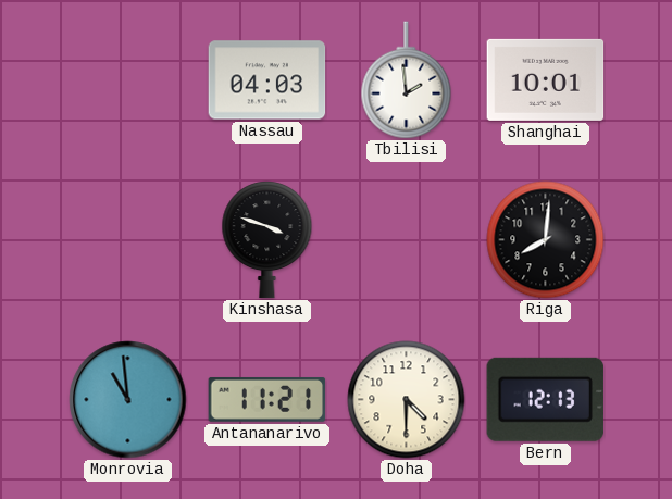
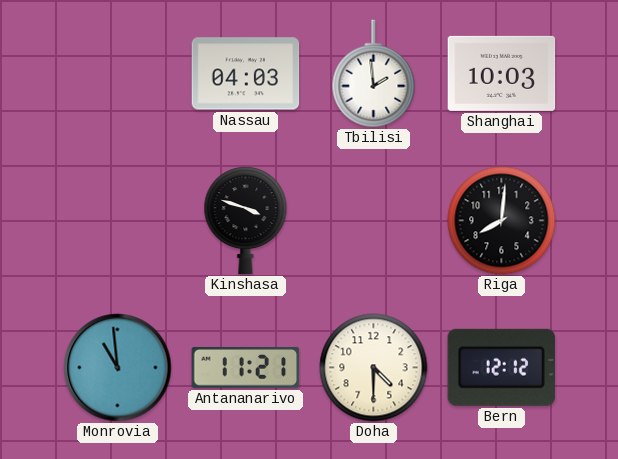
Shanghai: 10:01 -> 10:03
Bern: 12:13 -> 12:12
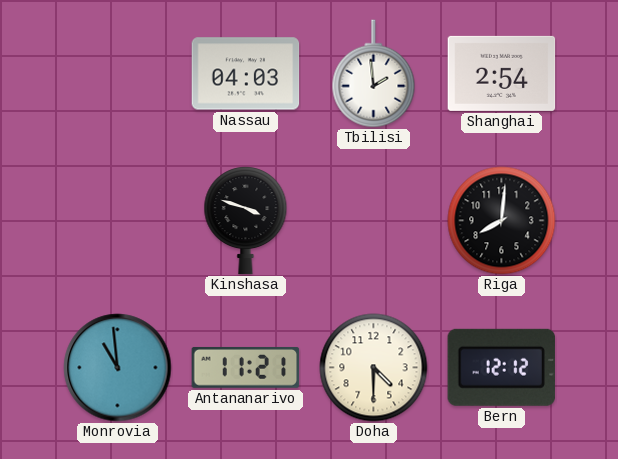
Shanghai: 10:03 -> 2:54
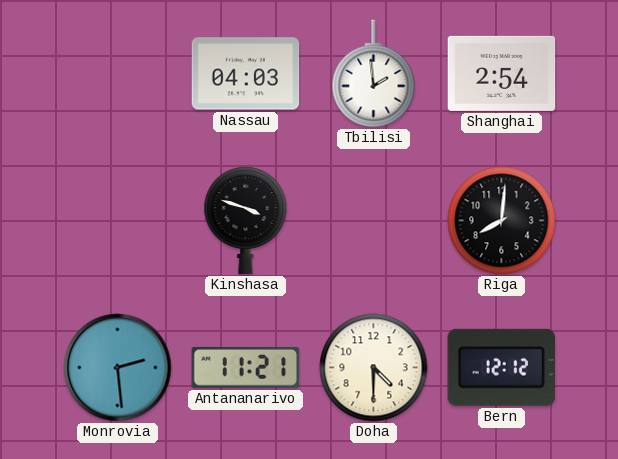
Monrovia: 10:59 -> 2:29
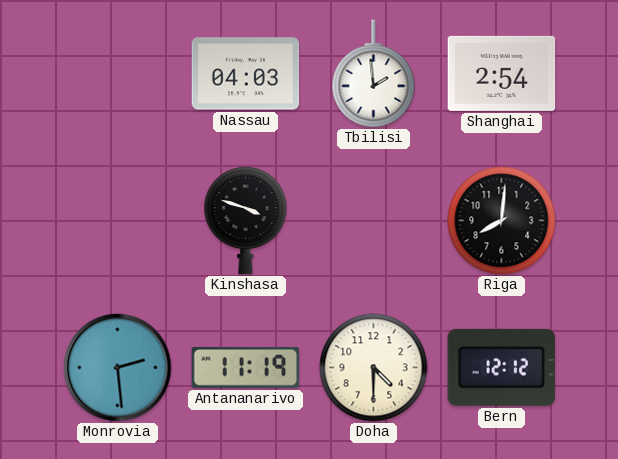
Antananarivo: 11:21 -> 11:19
